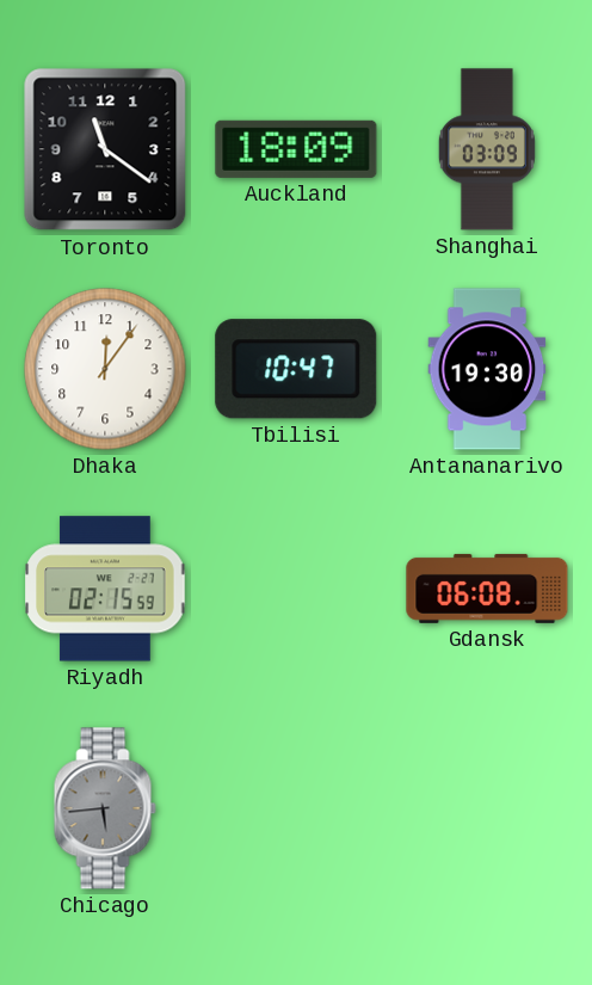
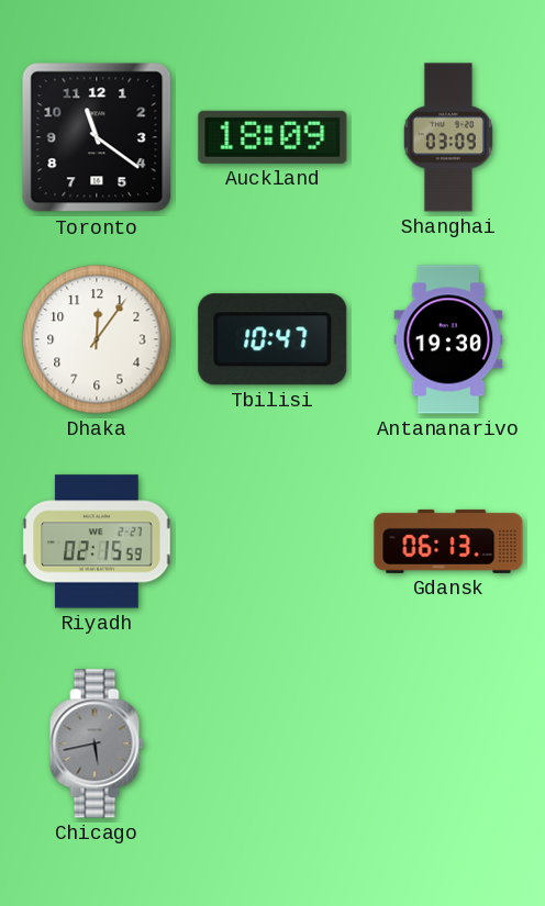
Gdansk: 06:08 -> 06:13
Chicago: 5:44 -> 5:43
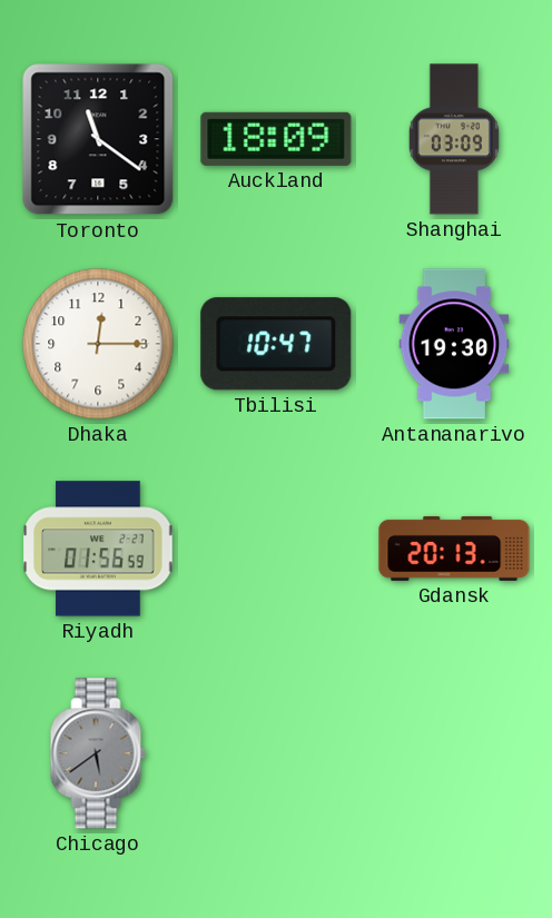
Dhaka: 12:06 -> 12:15
Riyadh: 02:15 -> 01:56
Gdansk: 06:13 -> 20:13
Chicago: 5:43 -> 5:39
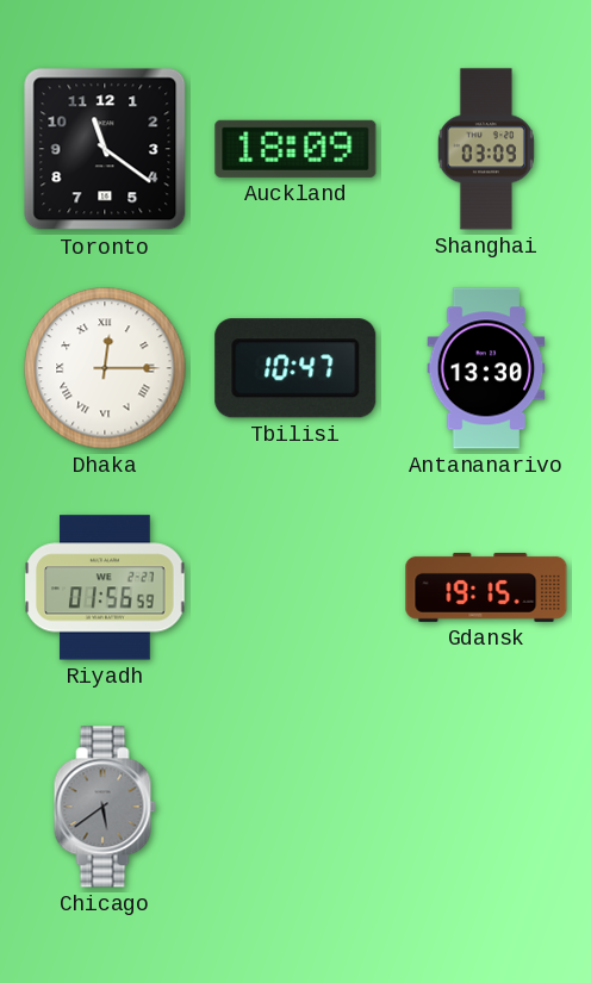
Dhaka numerals: Arabic -> Roman
Antananarivo: 19:30 -> 13:30
Gdansk: 20:13 -> 19:15
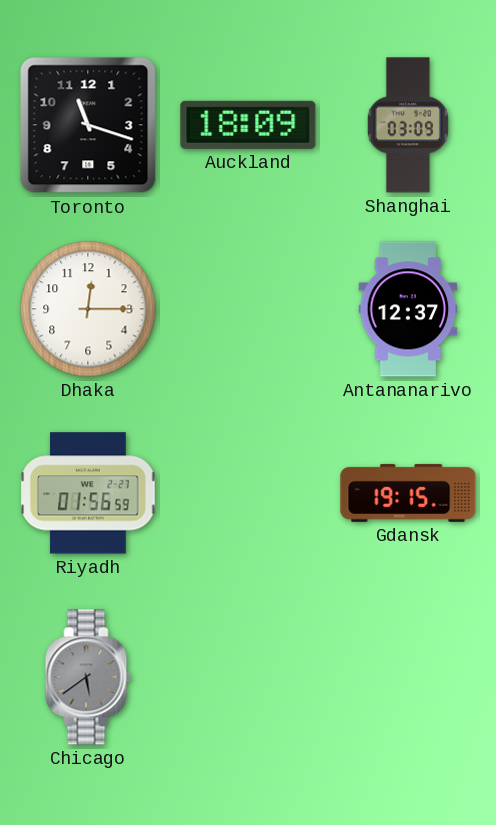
Toronto: 11:21 -> 11:18
Dhaka numerals: Roman -> Arabic
Tbilisi: 10:47 -> none
Antananarivo: 13:30 -> 12:37
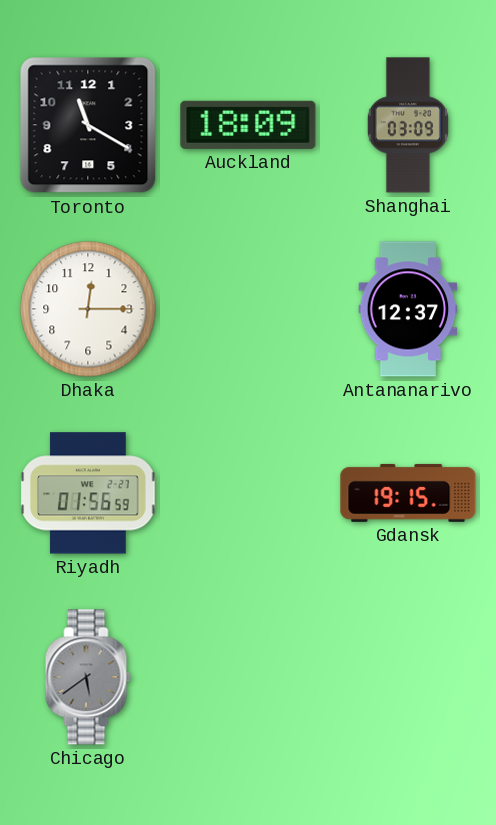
Toronto: 11:18 -> 11:20
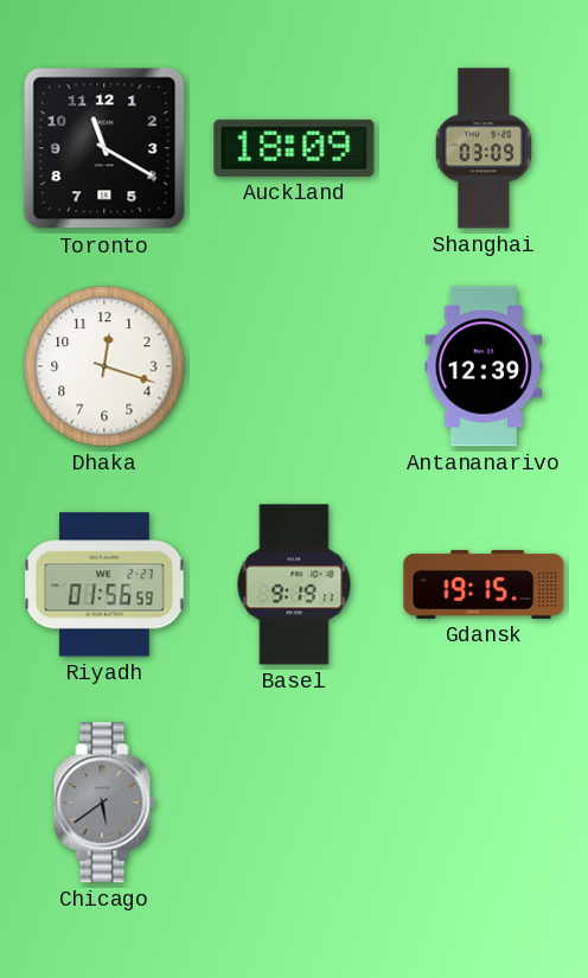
Dhaka: 12:15 -> 12:18
Antananarivo: 12:37 -> 12:39
Basel: none -> 9:19
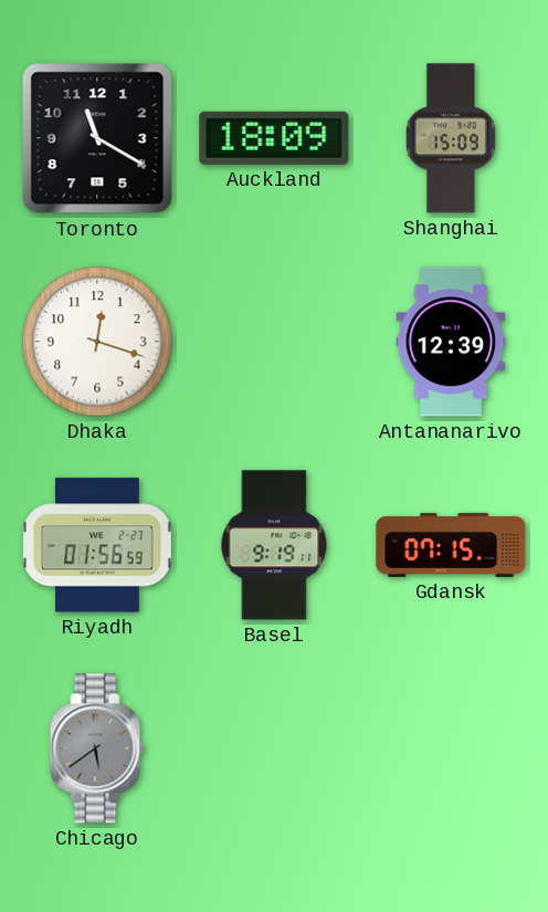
Shanghai: 03:09 -> 15:09
Gdansk: 19:15 -> 07:15
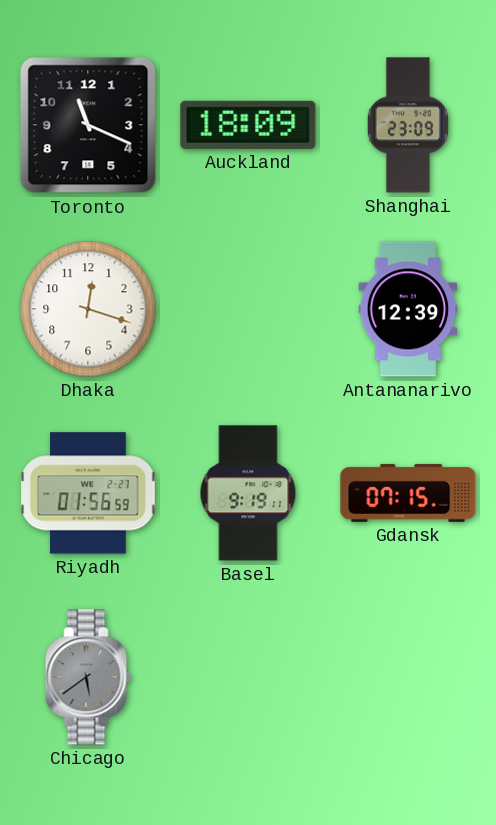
Toronto: 11:20 -> 11:19
Shanghai: 15:09 -> 23:09
